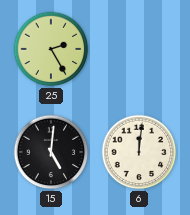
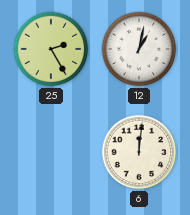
12: none -> 1:02
15: 5:01 -> none
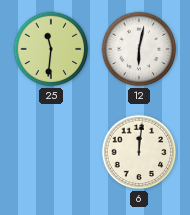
25: 2:25 -> 11:31
12: 1:02 -> 6:02
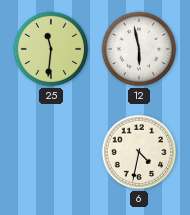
12: 6:02 -> 5:58
6: 12:01 -> 4:32
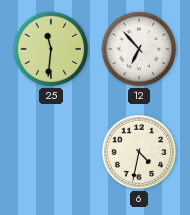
12: 5:58 -> 6:53
